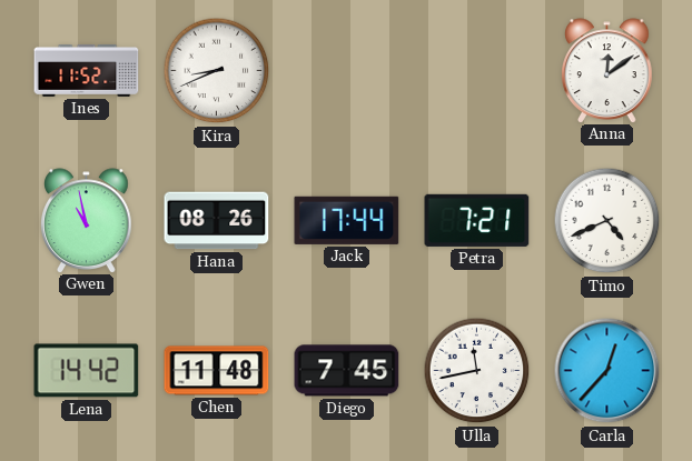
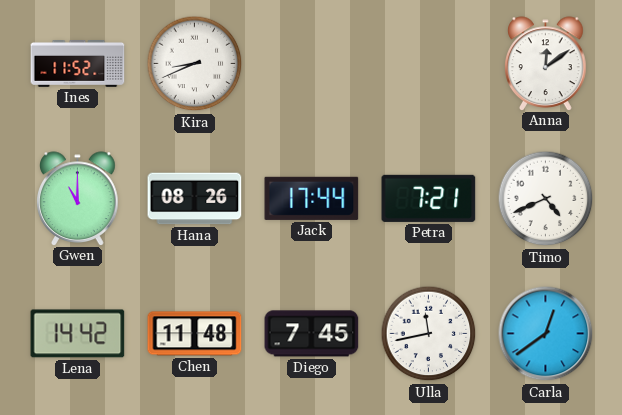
Gwen: 10:58 -> 11:00
Carla: 12:37 -> 12:39
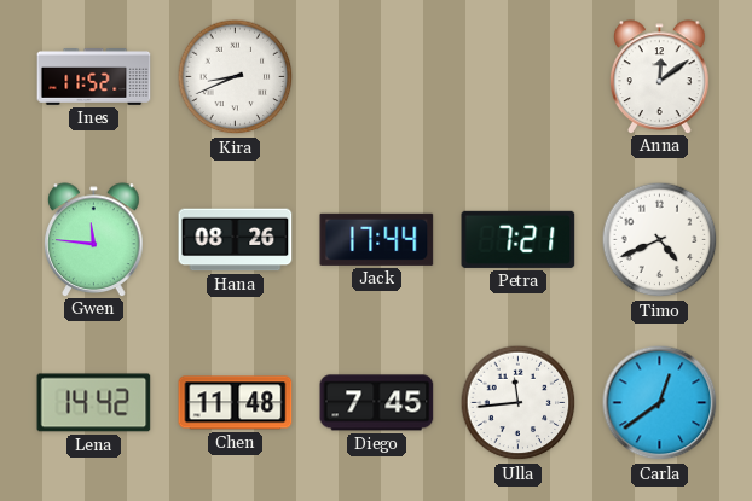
Gwen: 11:00 -> 11:46
Ulla: 11:43 -> 11:44
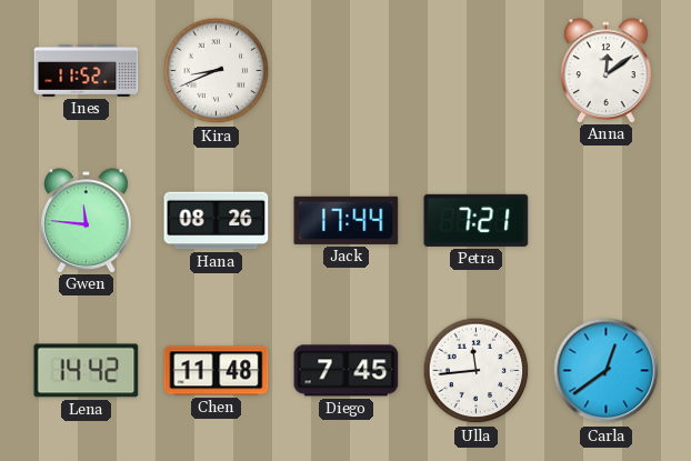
Timo: 4:41 -> none
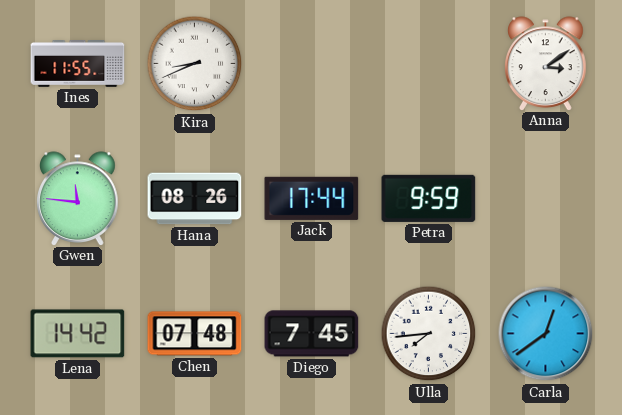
Ines: 11:52 -> 11:55
Anna: 12:09 -> 3:09
Petra: 7:21 -> 9:59
Chen: 11:48 -> 07:48
Ulla: 11:44 -> 7:44
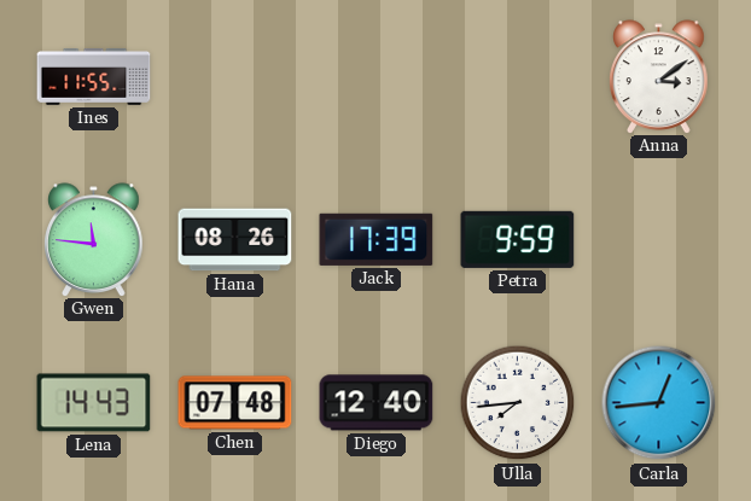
Kira: 8:41 -> none
Jack: 17:44 -> 17:39
Lena: 14:42 -> 14:43
Diego: 7:45 -> 12:40
Carla: 12:39 -> 12:44
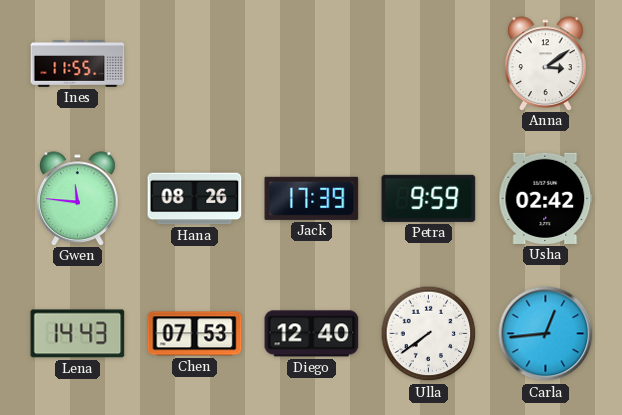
Usha: none -> 02:42
Chen: 07:48 -> 07:53
Ulla: 7:44 -> 7:39
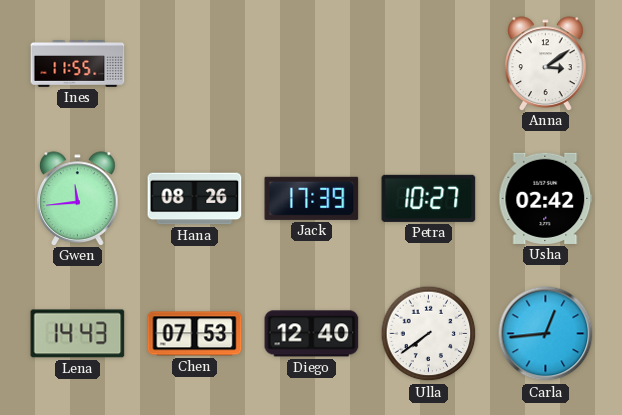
Gwen: 11:46 -> 11:44
Petra: 9:59 -> 10:27
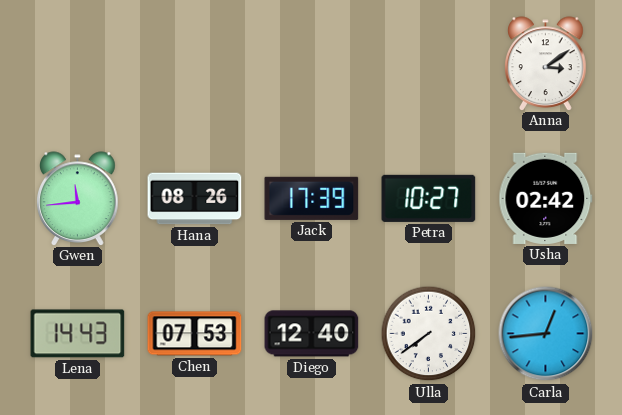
Ines: 11:55 -> none
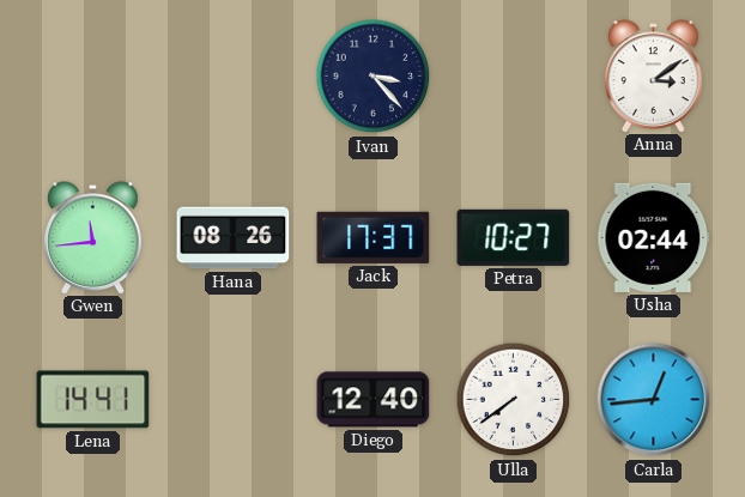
Ivan: none -> 3:23
Jack: 17:39 -> 17:37
Usha: 02:42 -> 02:44
Lena: 14:43 -> 14:41
Chen: 07:53 -> none
